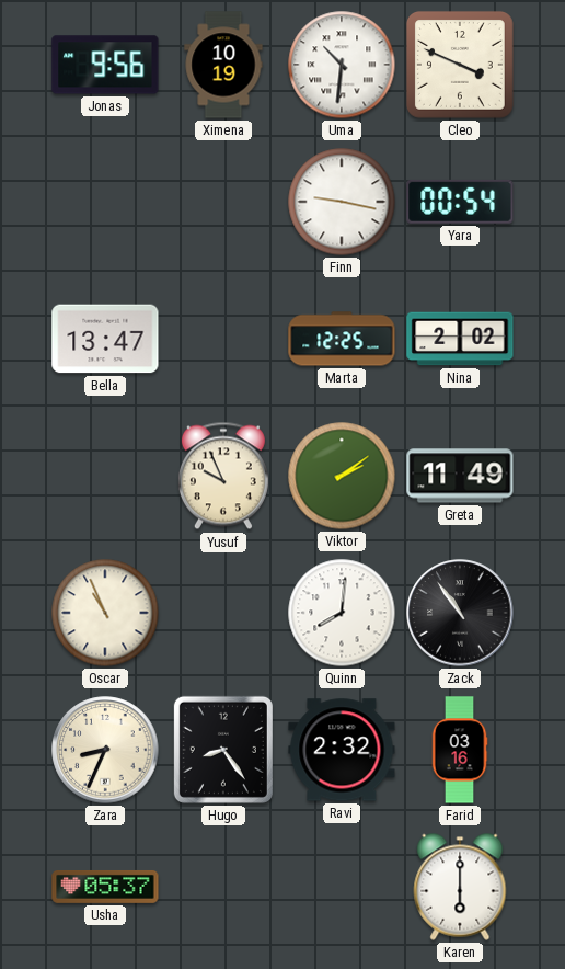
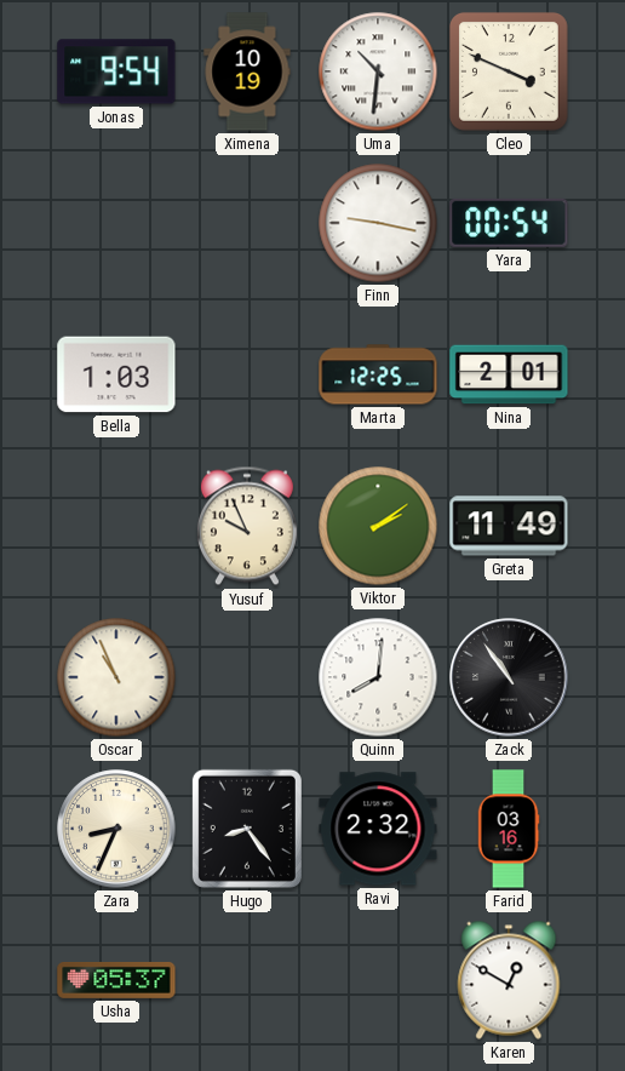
Jonas: 9:56 -> 9:54
Bella: 13:47 -> 1:03
Nina: 2:02 -> 2:01
Karen: 6:00 -> 12:50
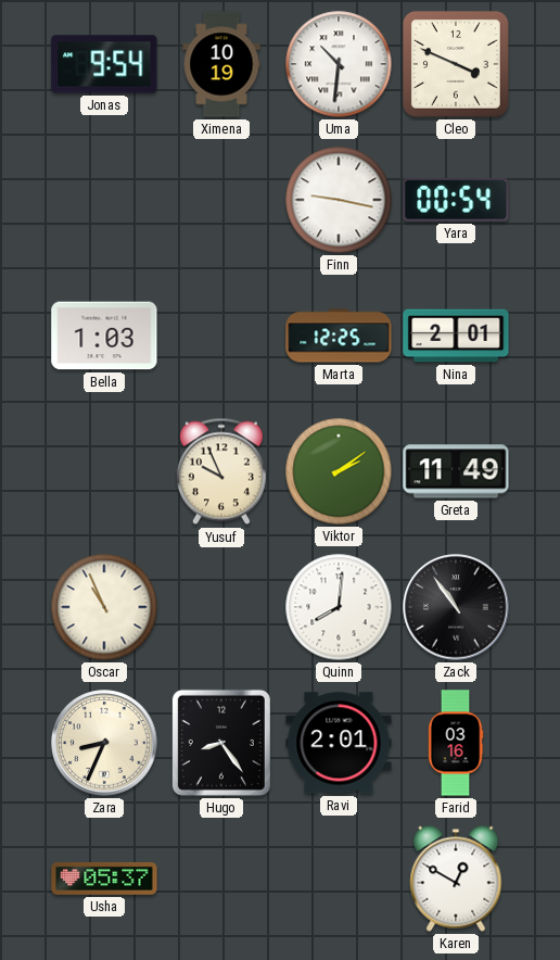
Ravi: 2:32 -> 2:01
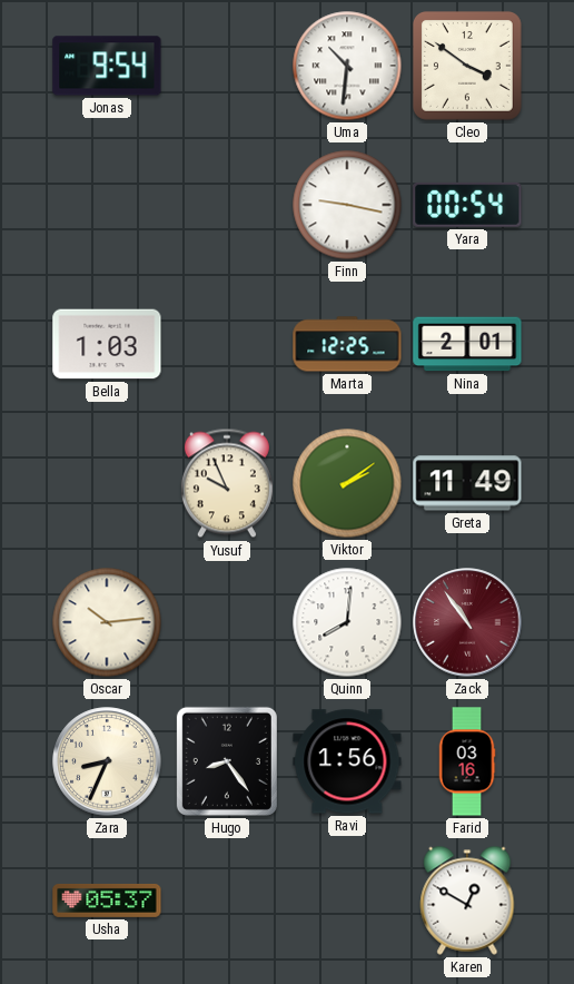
Ximena: 10:19 -> none
Cleo: 3:49 -> 3:51
Oscar: 10:56 -> 10:14
Zack dial: black -> burgundy
Ravi: 2:01 -> 1:56
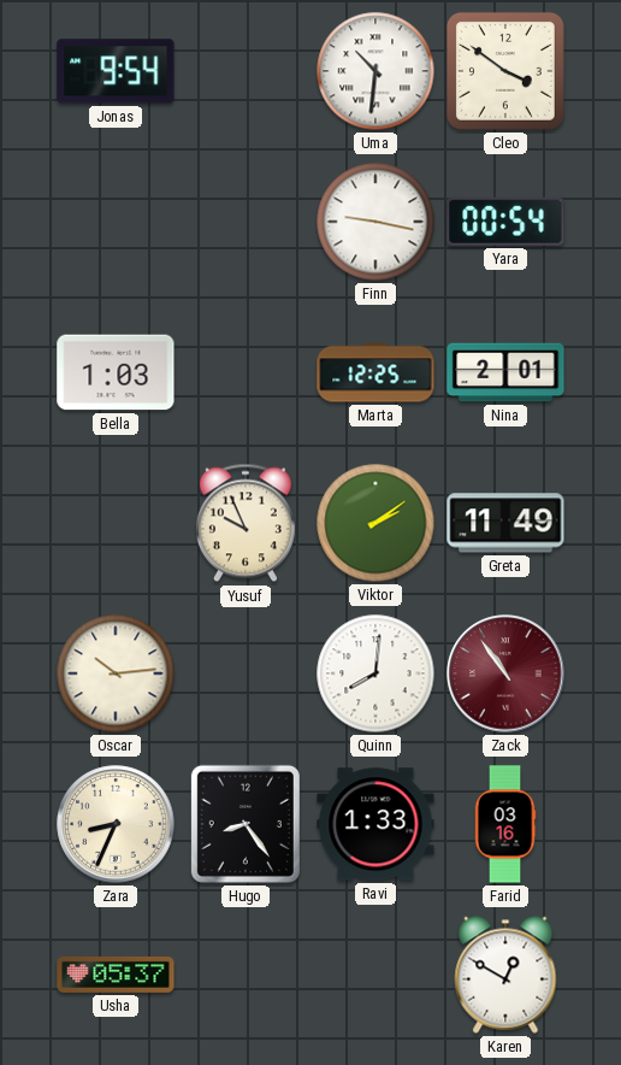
Ravi: 1:56 -> 1:33
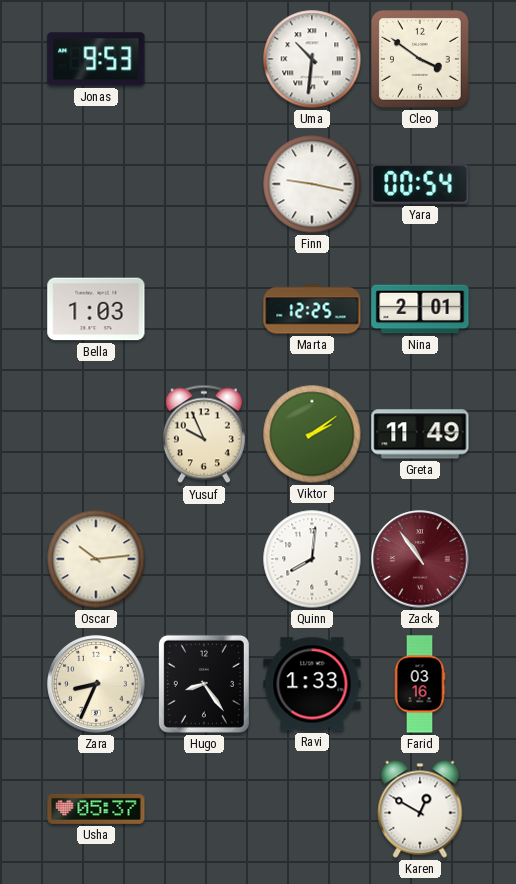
Jonas: 9:54 -> 9:53
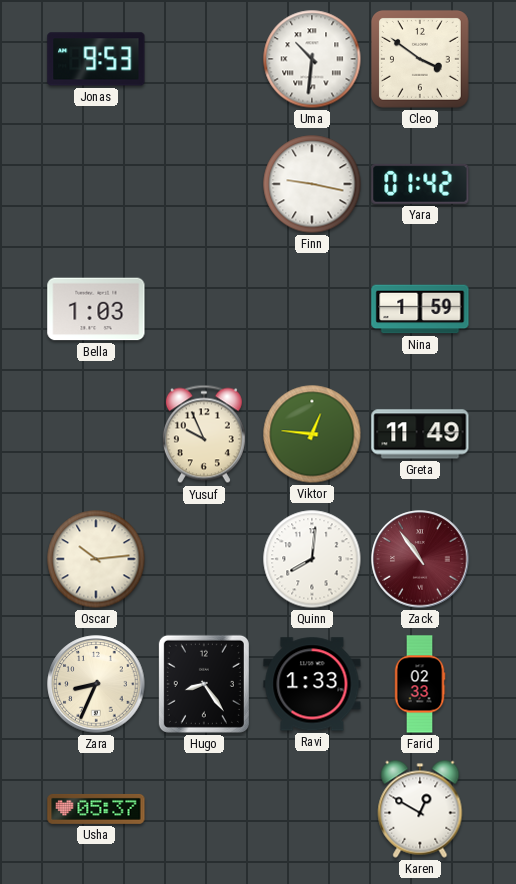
Yara: 00:54 -> 01:42
Marta: 12:25 -> none
Nina: 2:01 -> 1:59
Viktor: 2:09 -> 12:46
Farid: 03:16 -> 02:33
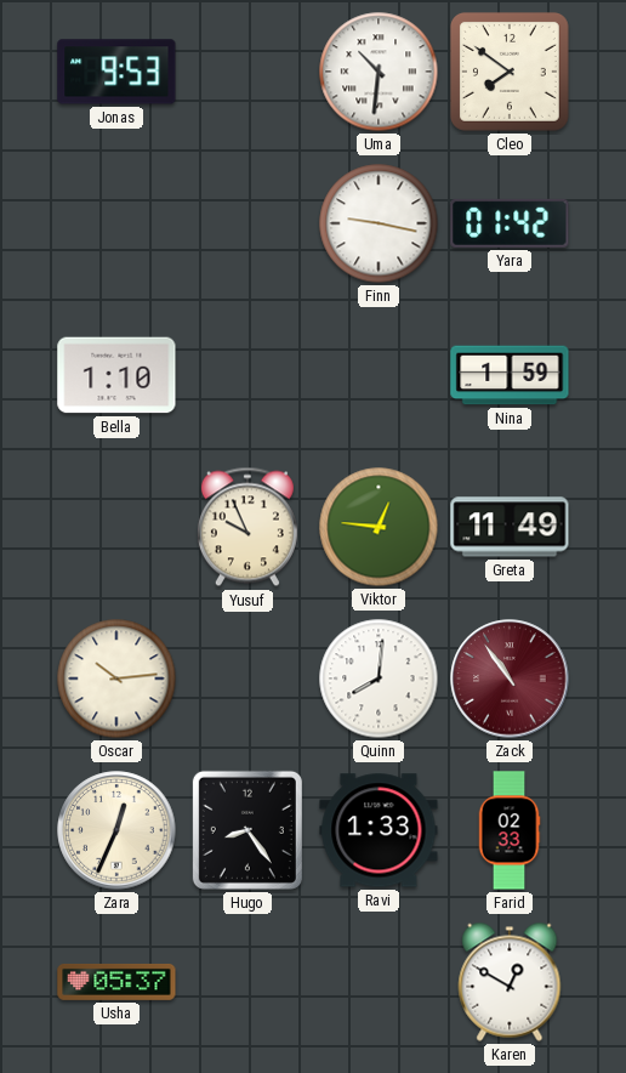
Cleo: 3:51 -> 7:51
Bella: 1:03 -> 1:10
Zara: 8:34 -> 12:34
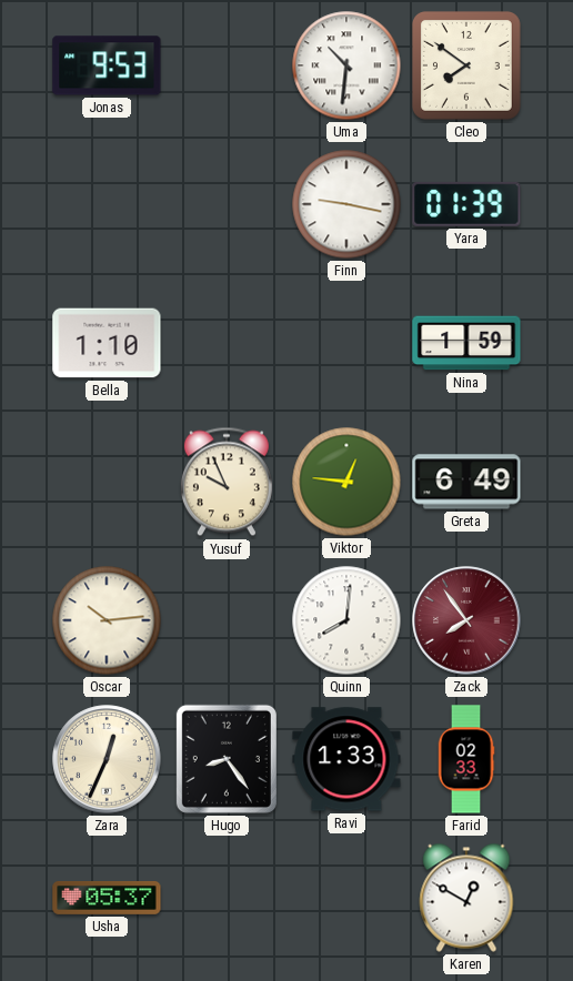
Yara: 01:42 -> 01:39
Greta: 11:49 -> 6:49
Zack: 10:54 -> 7:54
